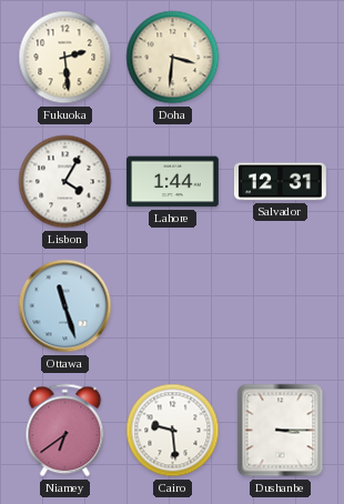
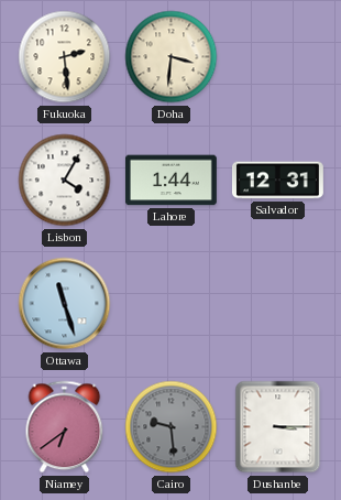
Cairo dial: white -> grey
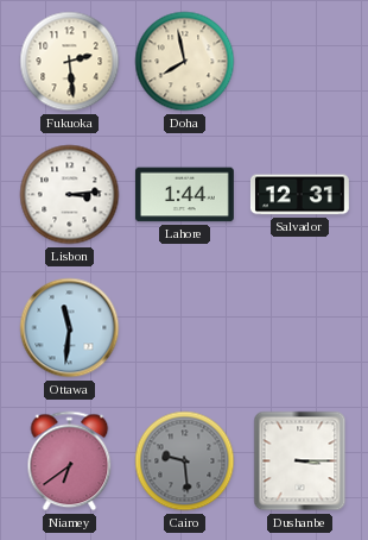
Doha: 3:31 -> 7:58
Lisbon: 4:05 -> 3:14
Ottawa: 11:27 -> 11:31
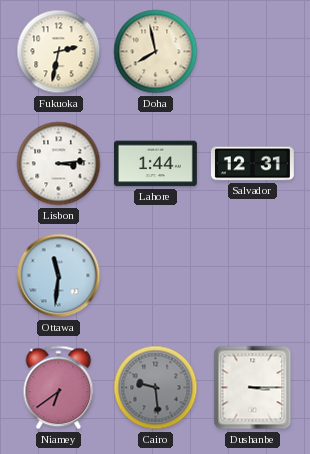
Fukuoka: 2:29 -> 2:32
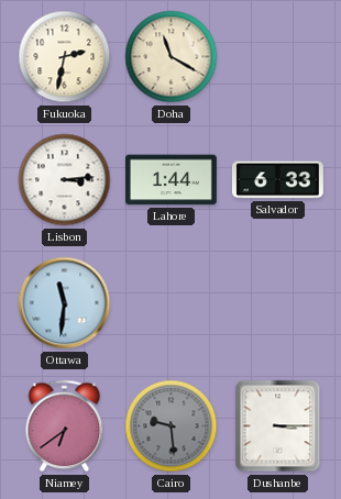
Doha: 7:58 -> 11:20
Salvador: 12:31 -> 6:33
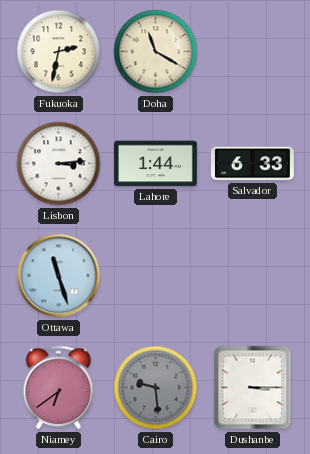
Ottawa: 11:31 -> 11:27
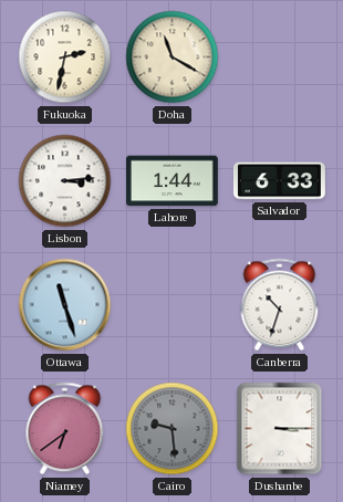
Canberra: none -> 10:33
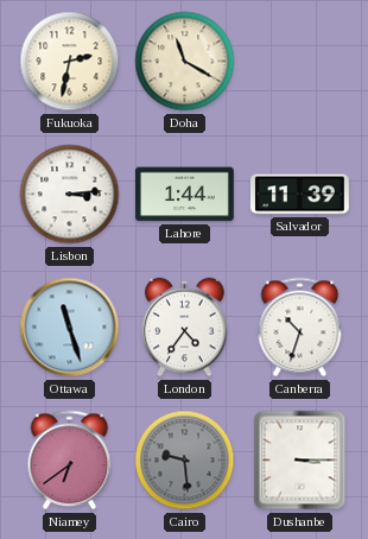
Salvador: 6:33 -> 11:39
London: none -> 4:36
